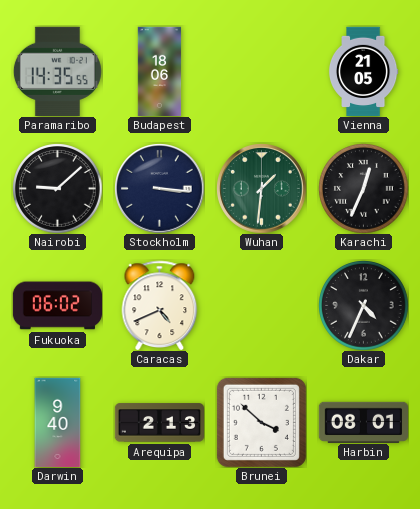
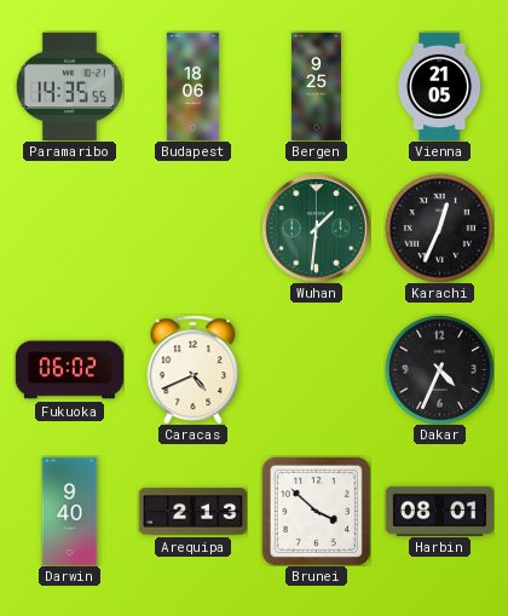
Bergen: none -> 9:25
Nairobi: 9:08 -> none
Stockholm: 3:16 -> none
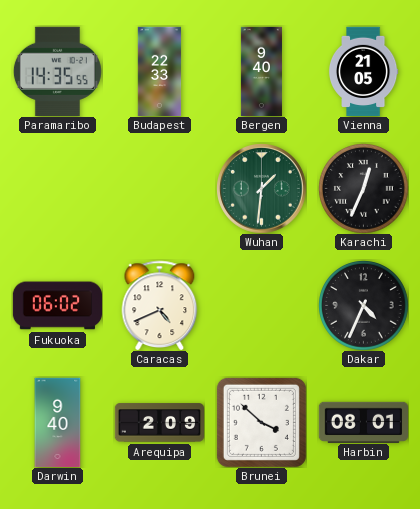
Budapest: 18:06 -> 22:33
Bergen: 9:25 -> 9:40
Arequipa: 2:13 -> 2:09
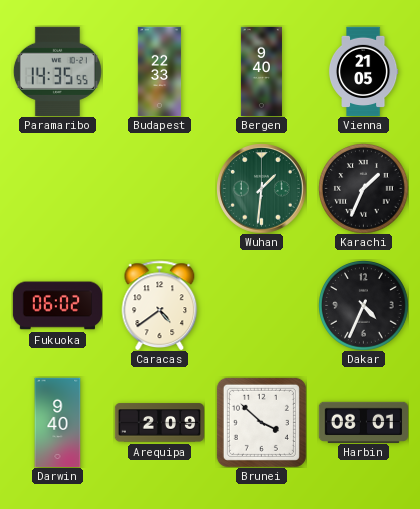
Karachi: 12:34 -> 1:34
Caracas: 4:41 -> 4:39
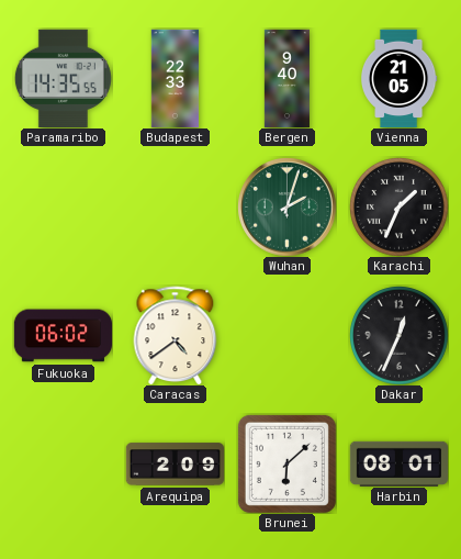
Wuhan: 1:31 -> 2:03
Dakar: 4:34 -> 12:34
Darwin: 9:40 -> none
Brunei: 3:52 -> 6:08
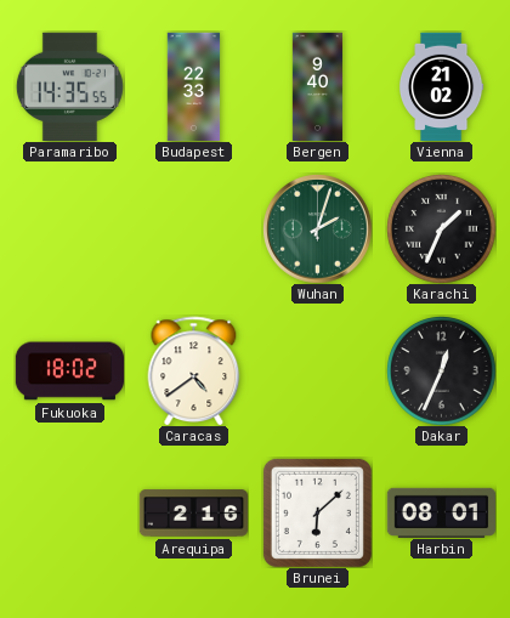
Vienna: 21:05 -> 21:02
Fukuoka: 06:02 -> 18:02
Arequipa: 2:09 -> 2:16
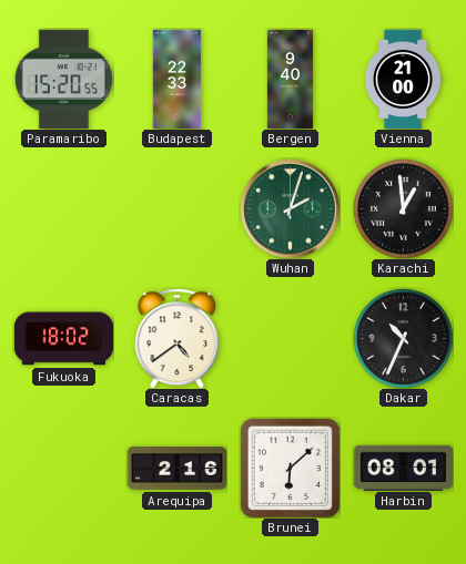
Paramaribo: 14:35 -> 15:20
Vienna: 21:02 -> 21:00
Karachi: 1:34 -> 12:59
Dakar: 12:34 -> 10:34
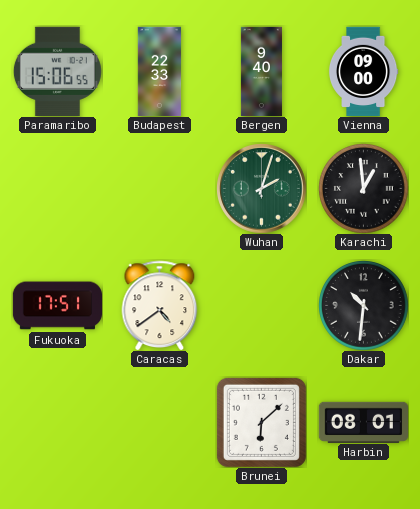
Paramaribo: 15:20 -> 15:06
Vienna: 21:00 -> 09:00
Fukuoka: 18:02 -> 17:51
Dakar: 10:34 -> 10:31
Arequipa: 2:16 -> none
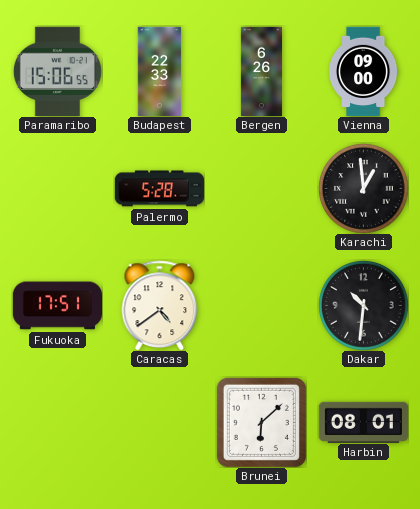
Bergen: 9:40 -> 6:26
Palermo: none -> 5:28
Wuhan: 2:03 -> none
